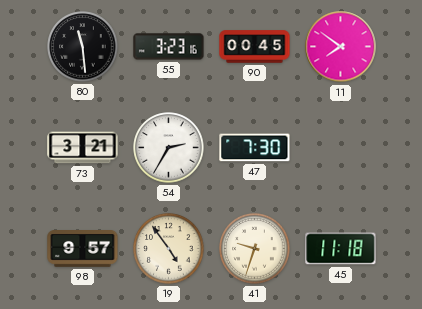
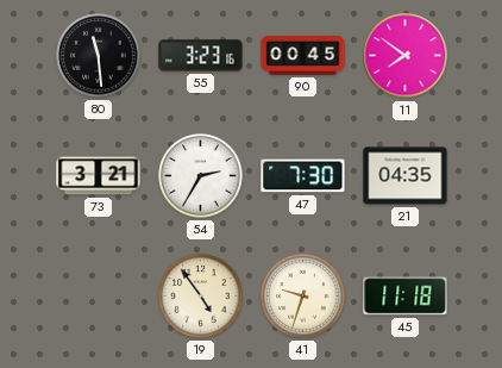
21: none -> 04:35
98: 9:57 -> none
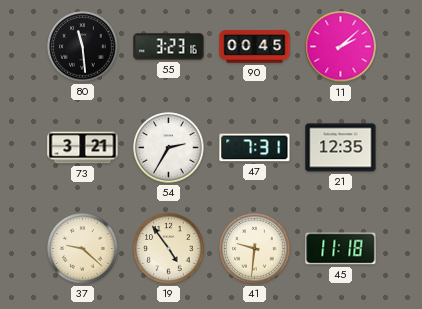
11: 7:51 -> 2:08
47: 7:30 -> 7:31
21: 04:35 -> 12:35
37: none -> 9:22
41: 9:33 -> 9:31
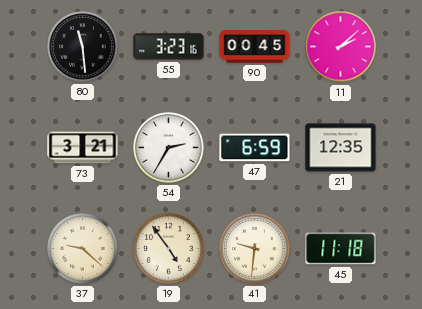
47: 7:31 -> 6:59
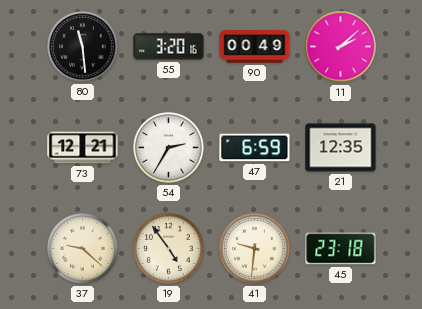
55: 3:23 -> 3:20
90: 00:45 -> 00:49
73: 3:21 -> 12:21
45: 11:18 -> 23:18
